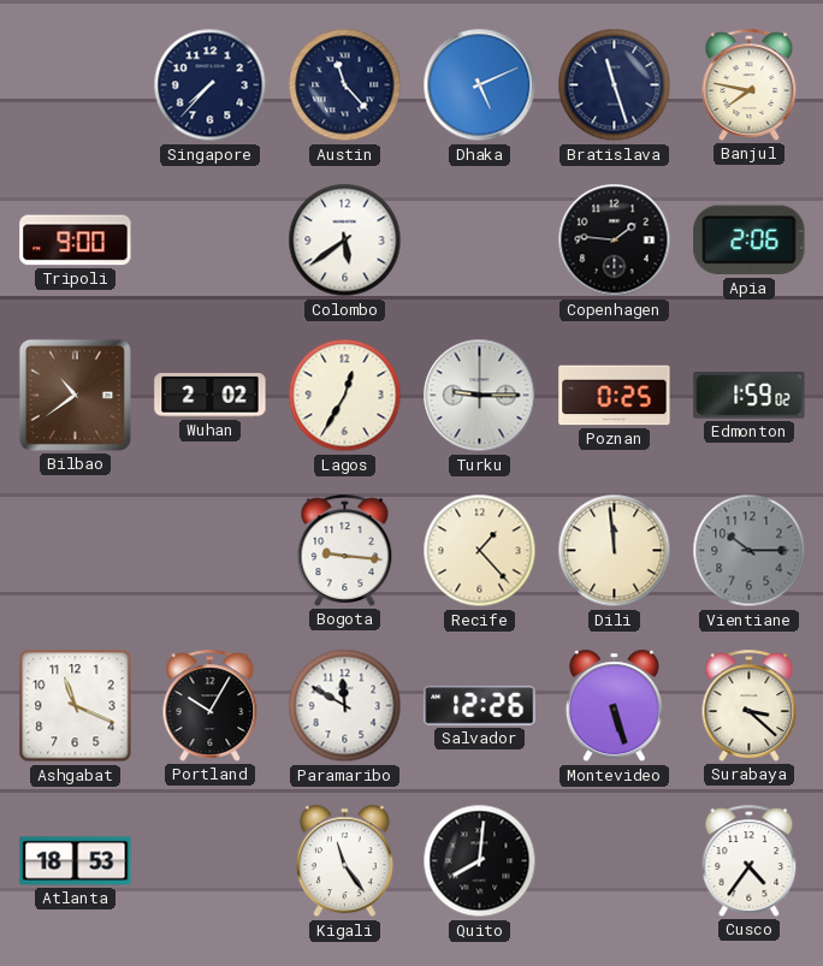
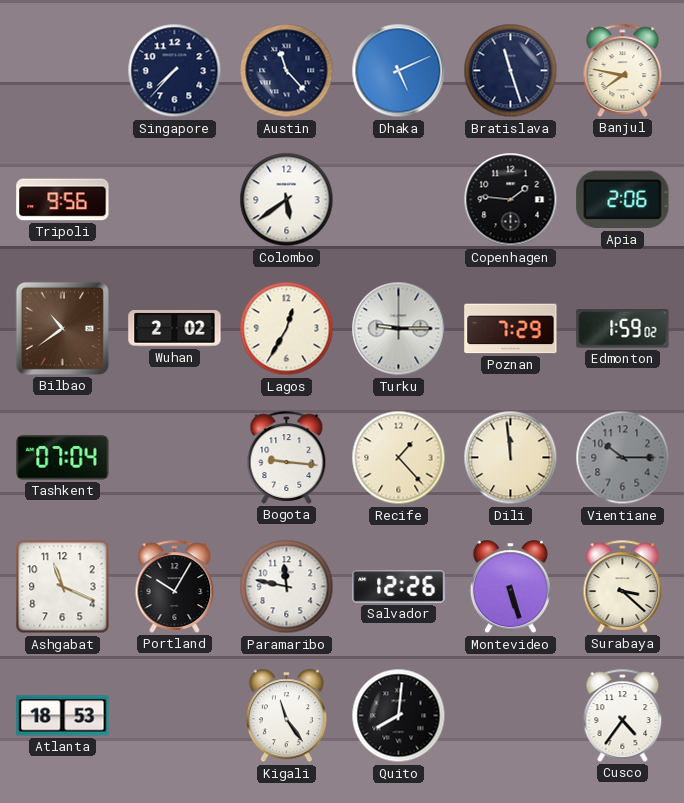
Tripoli: 9:00 -> 9:56
Poznan: 0:25 -> 7:29
Tashkent: none -> 07:04
Paramaribo: 11:50 -> 11:47
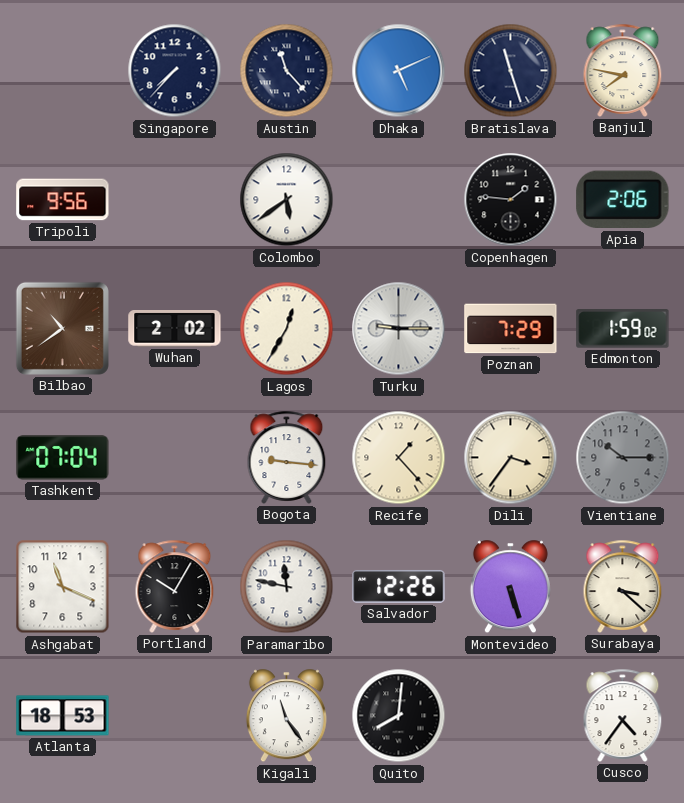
Dili: 11:59 -> 3:36
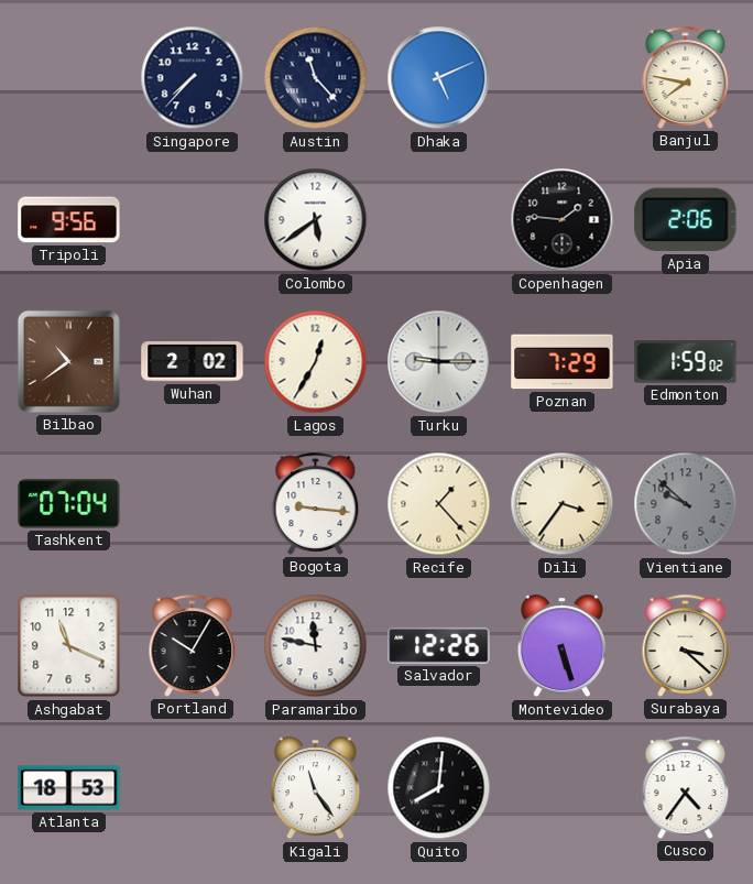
Bratislava: 11:27 -> none
Vientiane: 10:15 -> 9:52
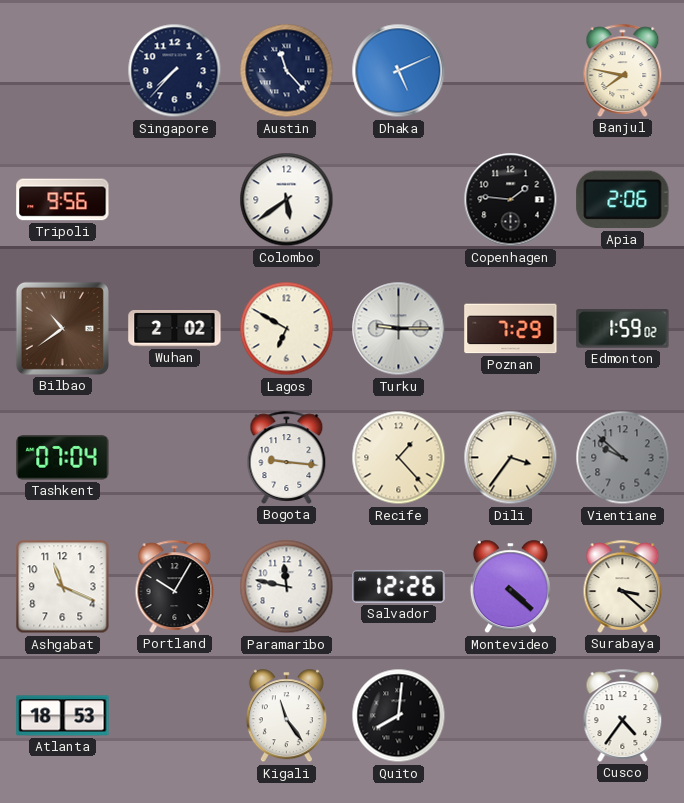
Lagos: 12:35 -> 6:50
Montevideo: 5:27 -> 4:22
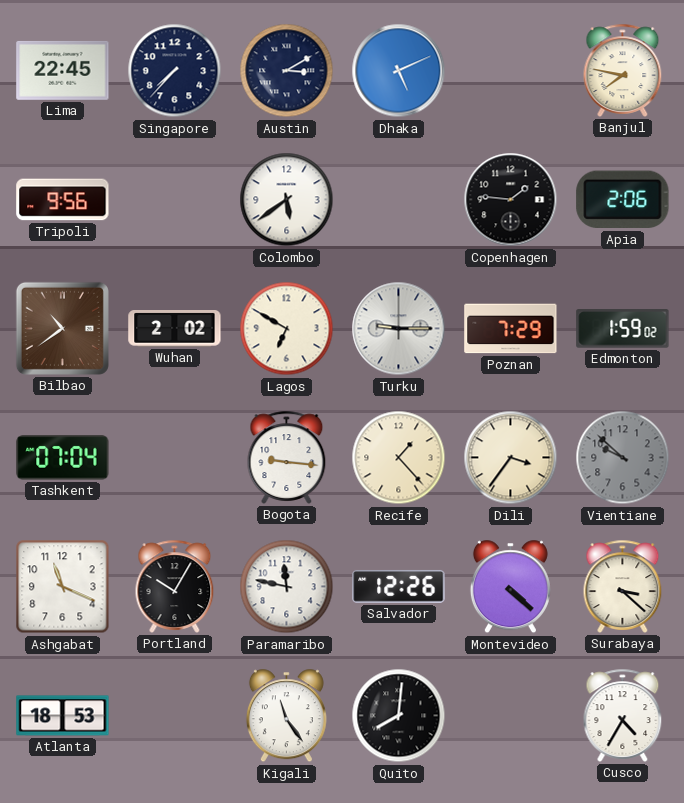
Lima: none -> 22:45
Austin: 11:23 -> 3:10
Cusco: 4:36 -> 4:35
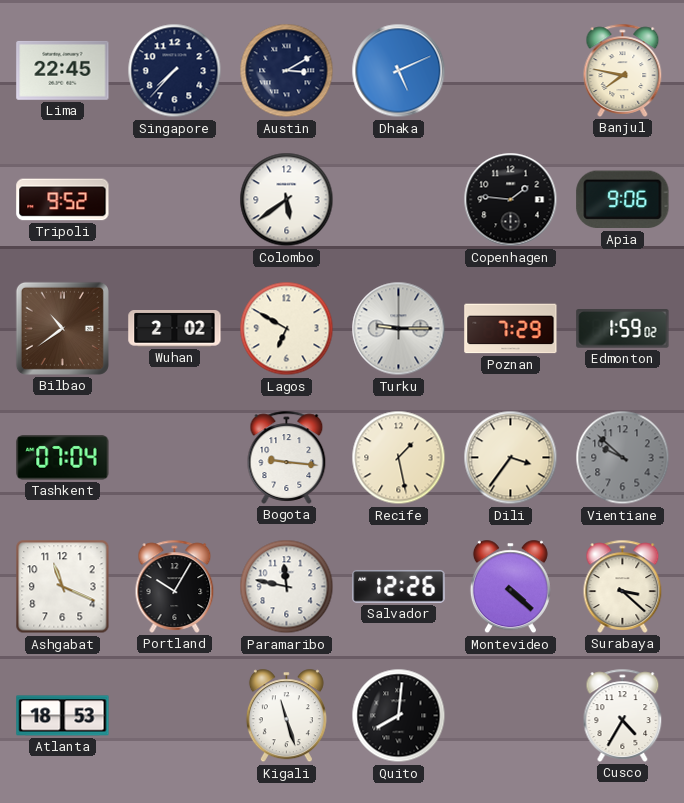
Tripoli: 9:56 -> 9:52
Apia: 2:06 -> 9:06
Recife: 1:23 -> 1:28
Kigali: 11:24 -> 11:27
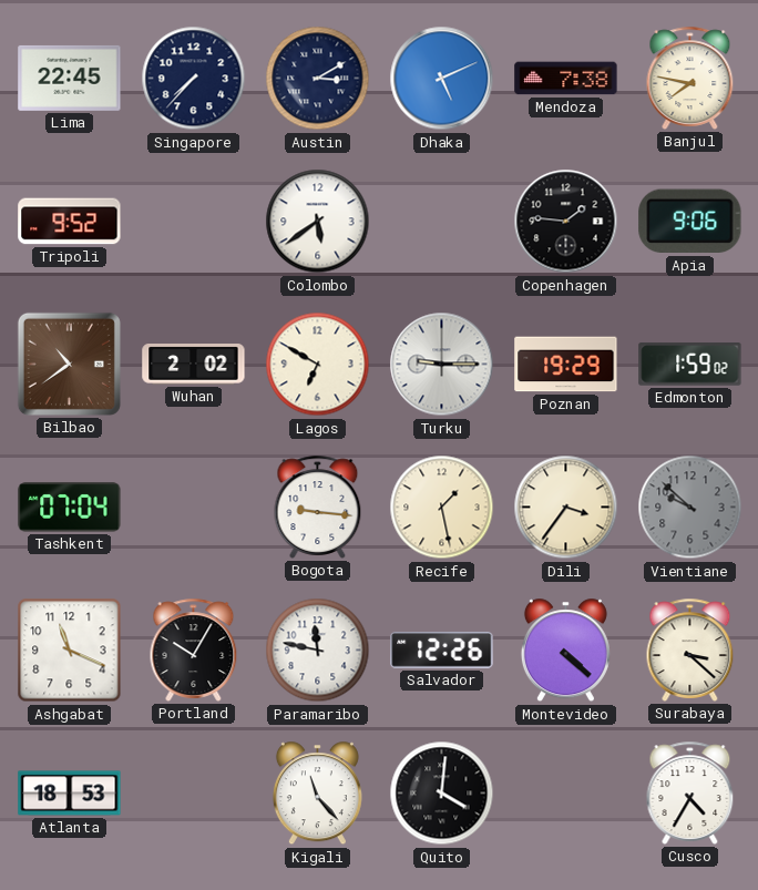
Mendoza: none -> 7:38
Poznan: 7:29 -> 19:29
Kigali: 11:27 -> 11:23
Quito: 8:01 -> 4:01
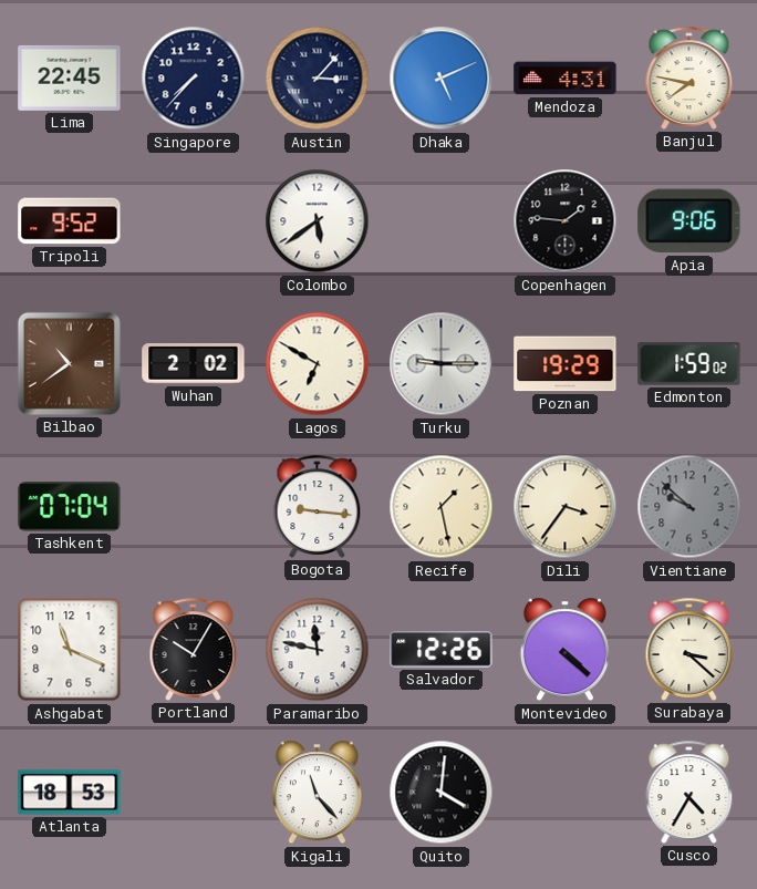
Austin: 3:10 -> 3:07
Mendoza: 7:38 -> 4:31
